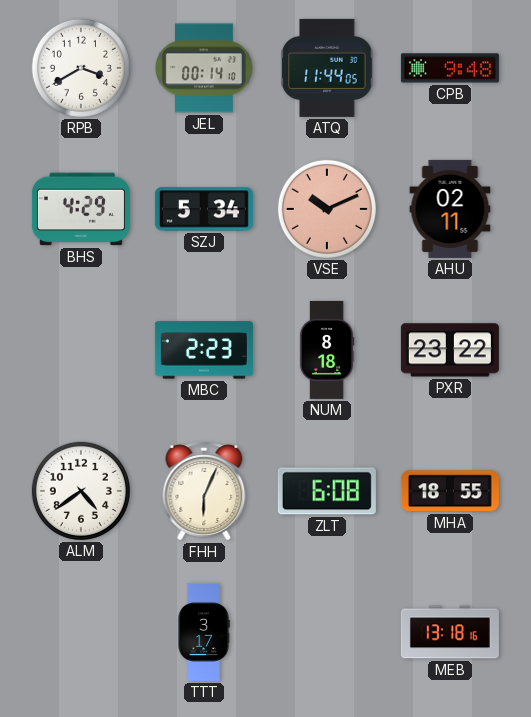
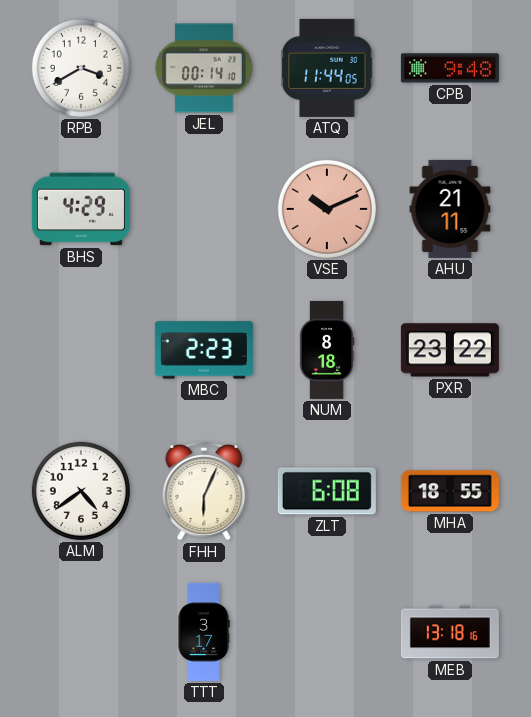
SZJ: 5:34 -> none
AHU: 02:11 -> 21:11
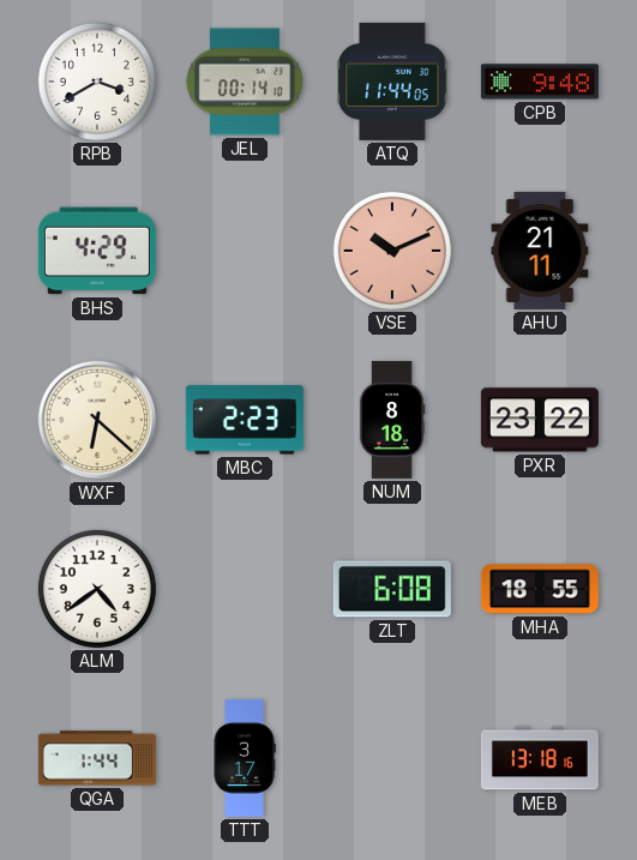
WXF: none -> 6:22
FHH: 6:04 -> none
QGA: none -> 1:44
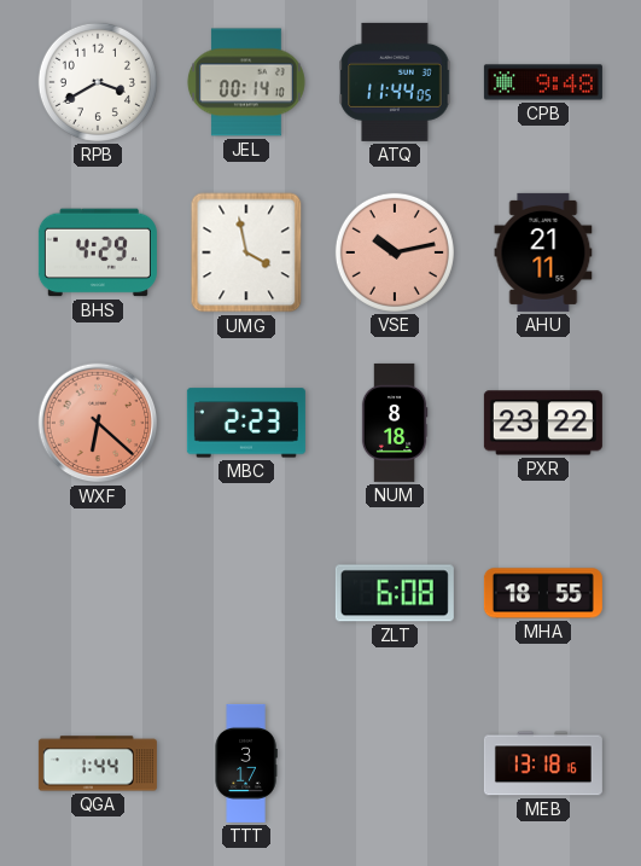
UMG: none -> 3:58
VSE: 10:11 -> 10:13
WXF dial: cream -> salmon
ALM: 4:39 -> none
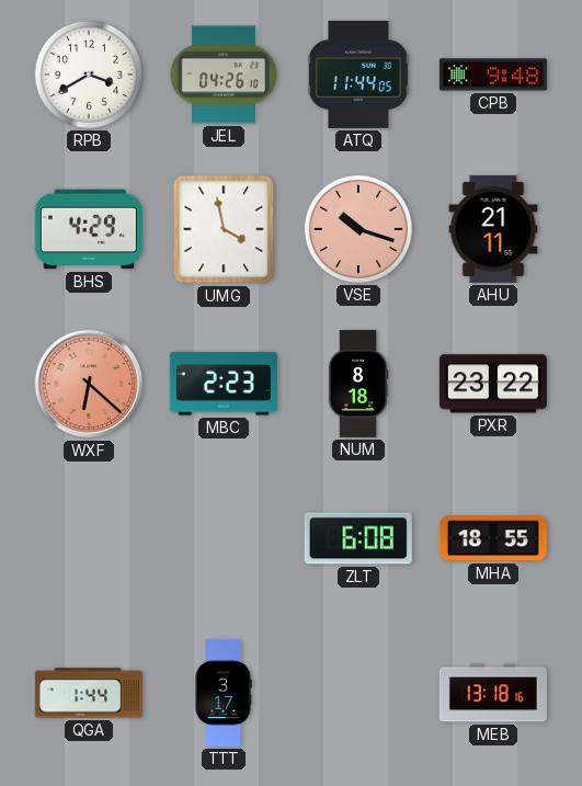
JEL: 00:14 -> 04:26
VSE: 10:13 -> 10:18
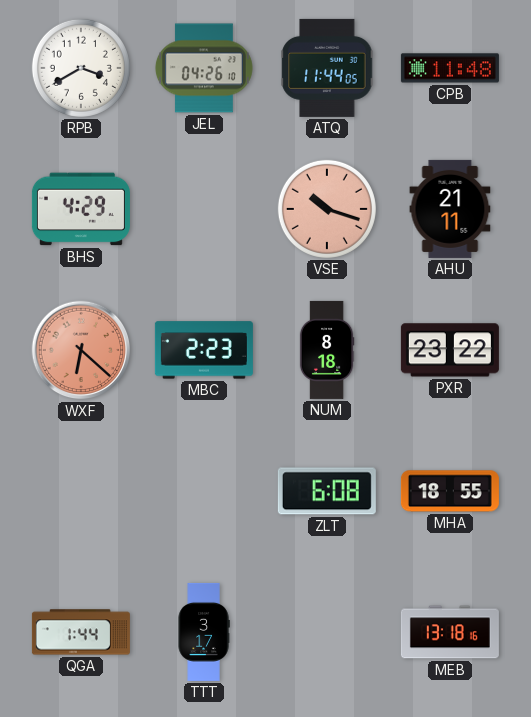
CPB: 9:48 -> 11:48
UMG: 3:58 -> none
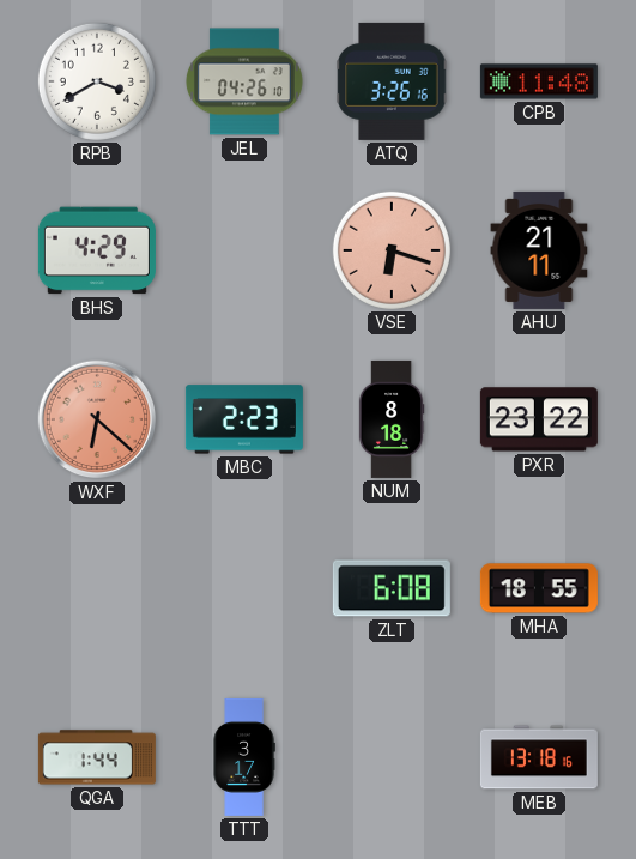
ATQ: 11:44 -> 3:26
VSE: 10:18 -> 6:18
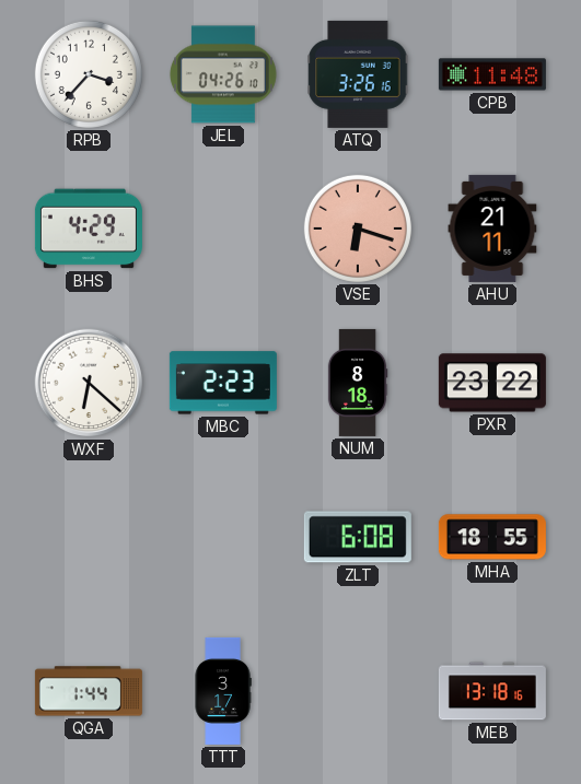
RPB: 3:40 -> 3:37
WXF dial: salmon -> white
